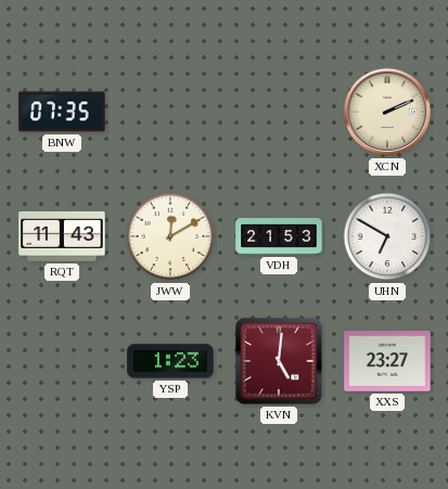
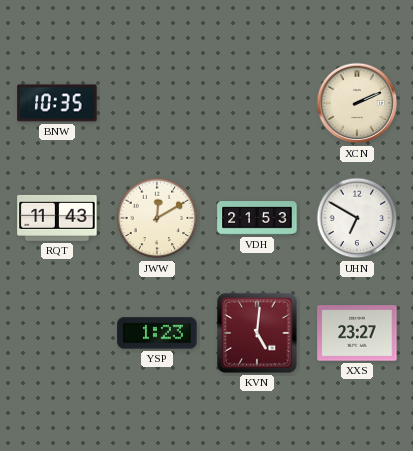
BNW: 07:35 -> 10:35
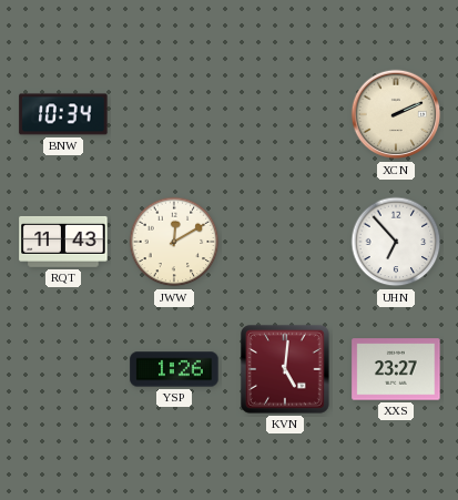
BNW: 10:35 -> 10:34
VDH: 21:53 -> none
UHN: 6:50 -> 6:53
YSP: 1:23 -> 1:26
